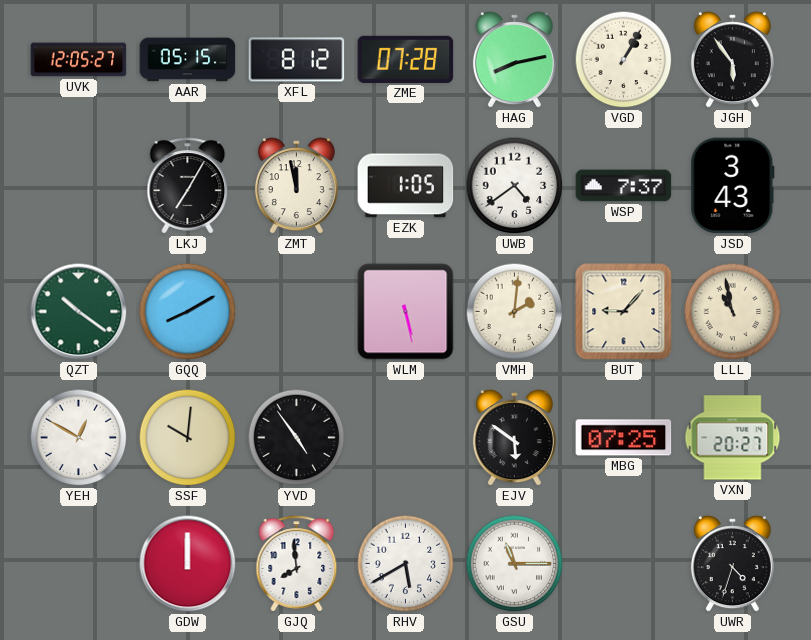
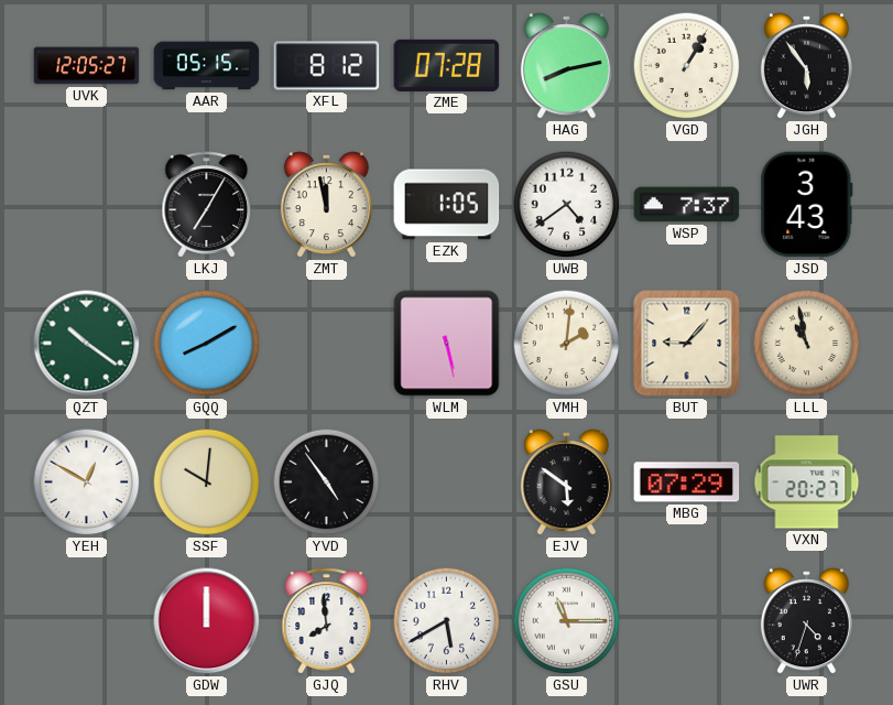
MBG: 07:25 -> 07:29
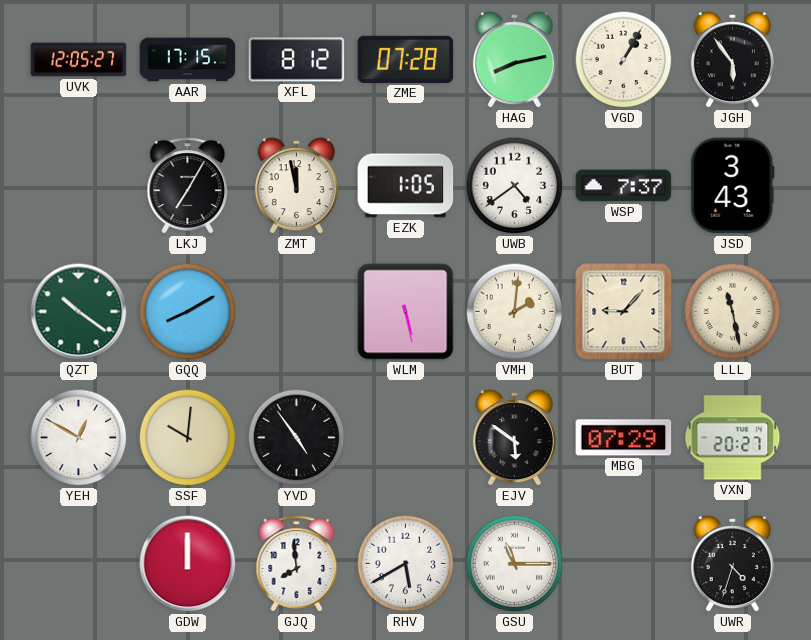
AAR: 05:15 -> 17:15
LLL: 10:58 -> 11:28
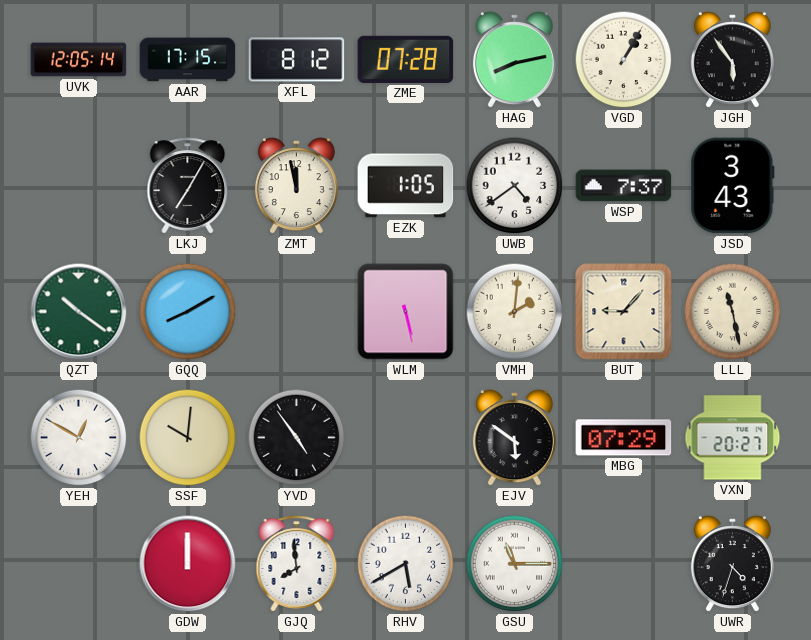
UVK: 12:05:27 -> 12:05:14
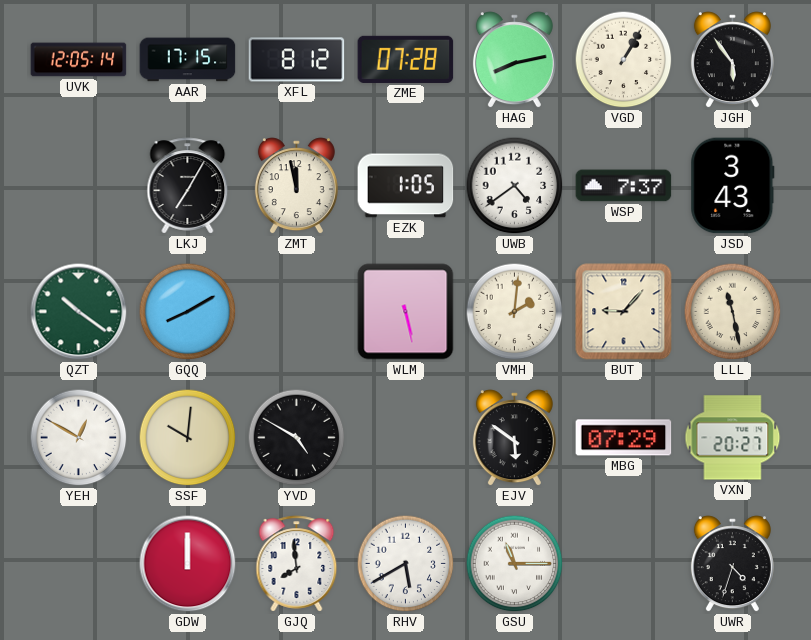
YVD: 4:54 -> 4:50
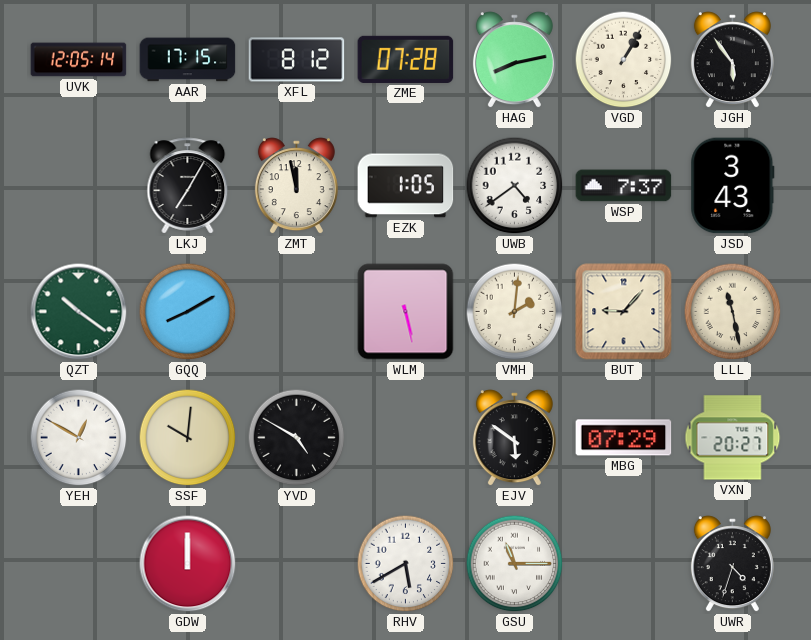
GJQ: 7:59 -> none
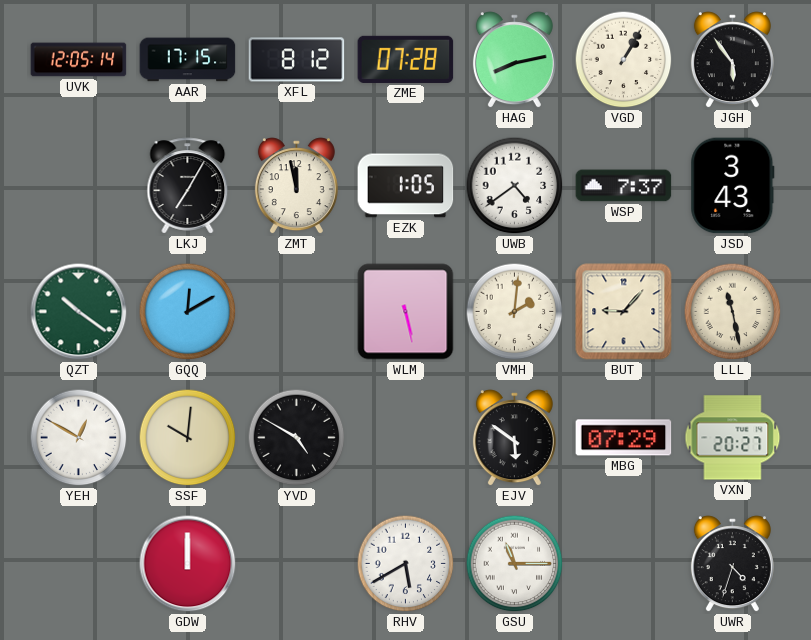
GQQ: 8:10 -> 12:10
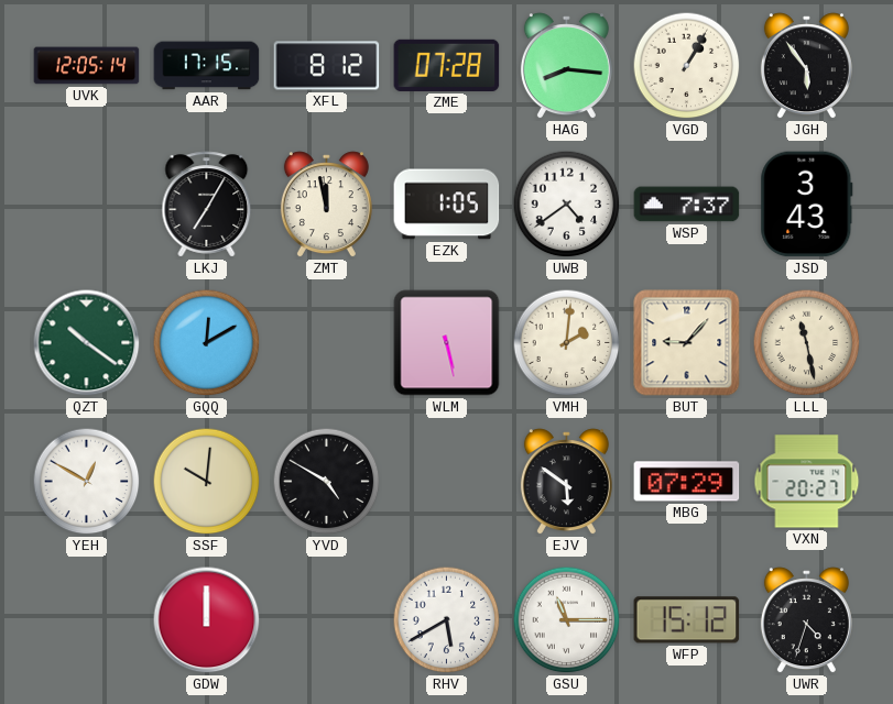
HAG: 8:13 -> 8:16
WFP: none -> 15:12
